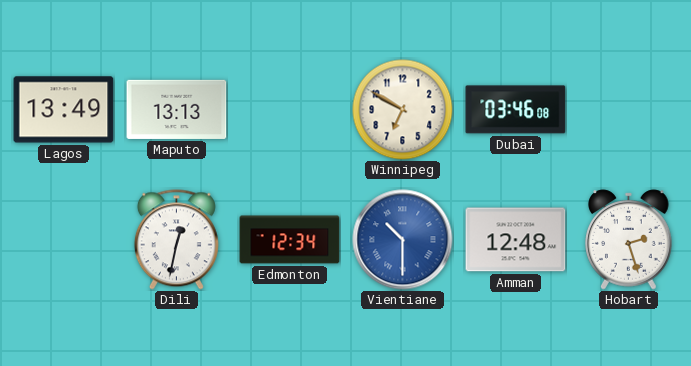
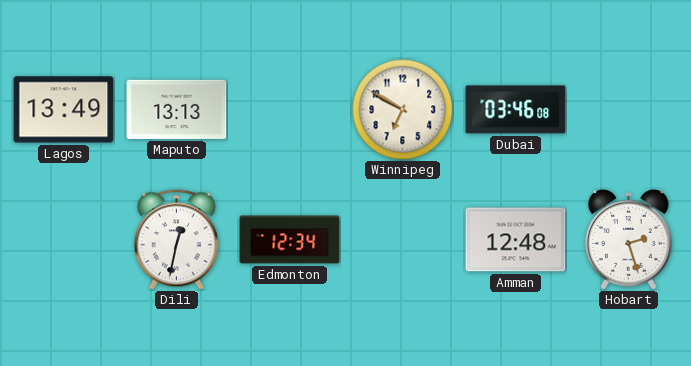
Vientiane: 10:30 -> none
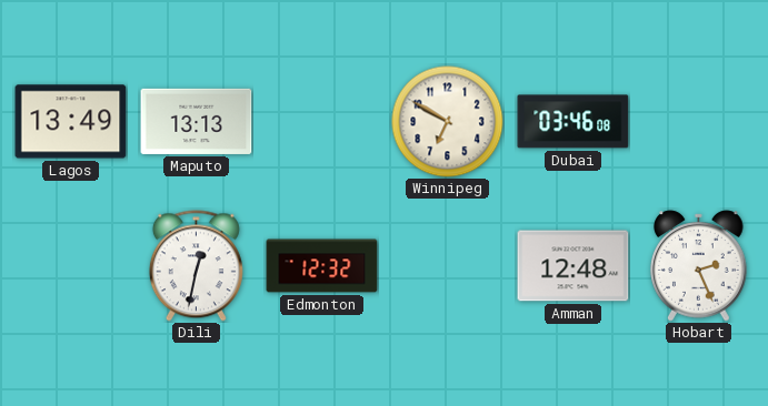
Edmonton: 12:34 -> 12:32
Hobart: 2:27 -> 2:26
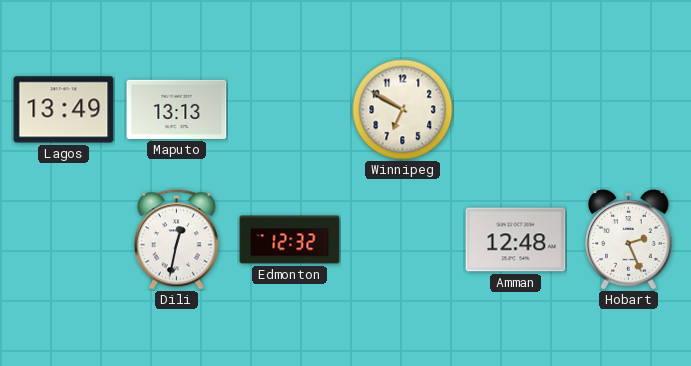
Dubai: 03:46 -> none
